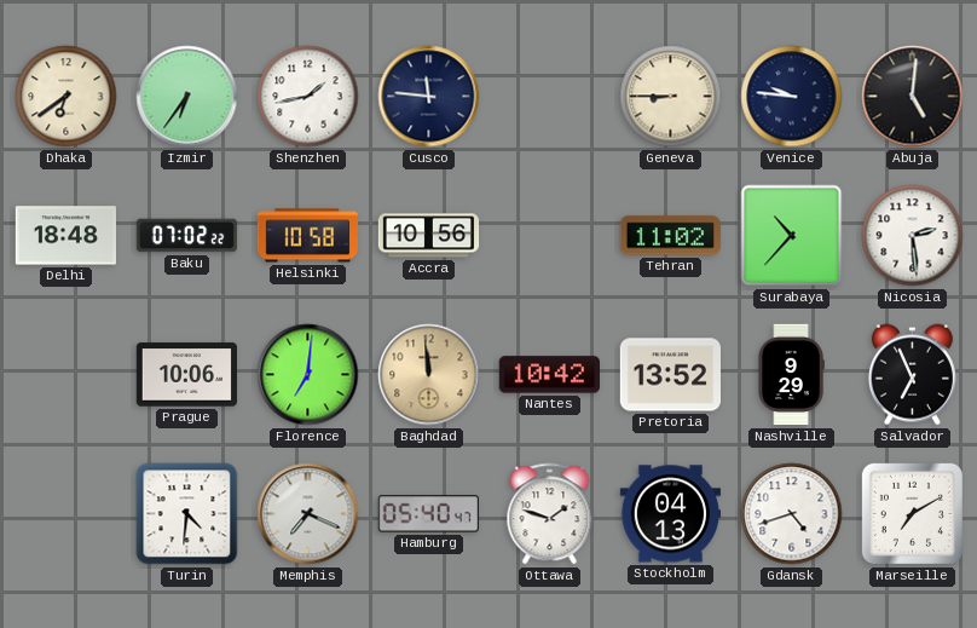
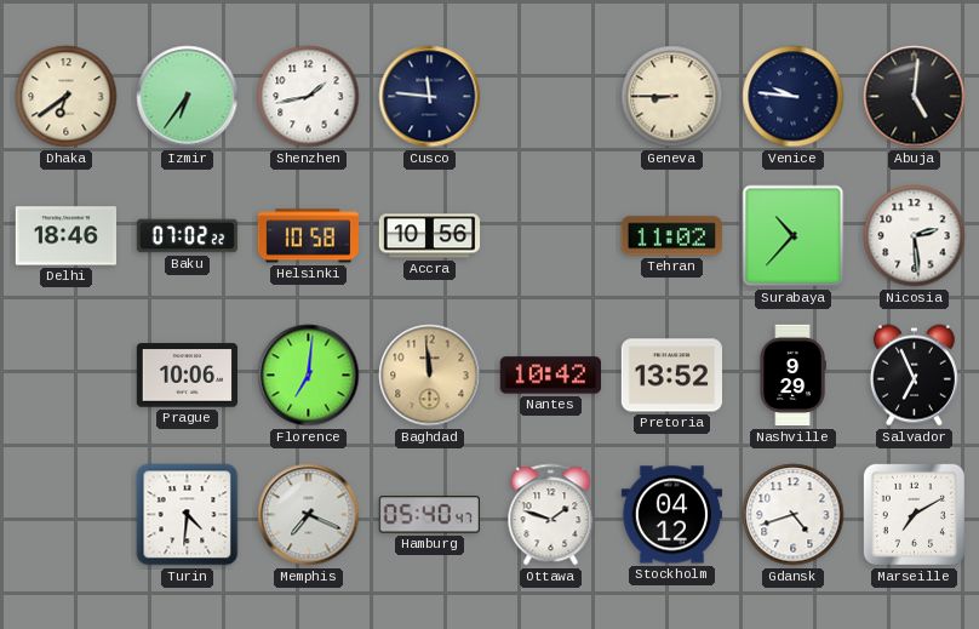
Delhi: 18:48 -> 18:46
Stockholm: 04:13 -> 04:12
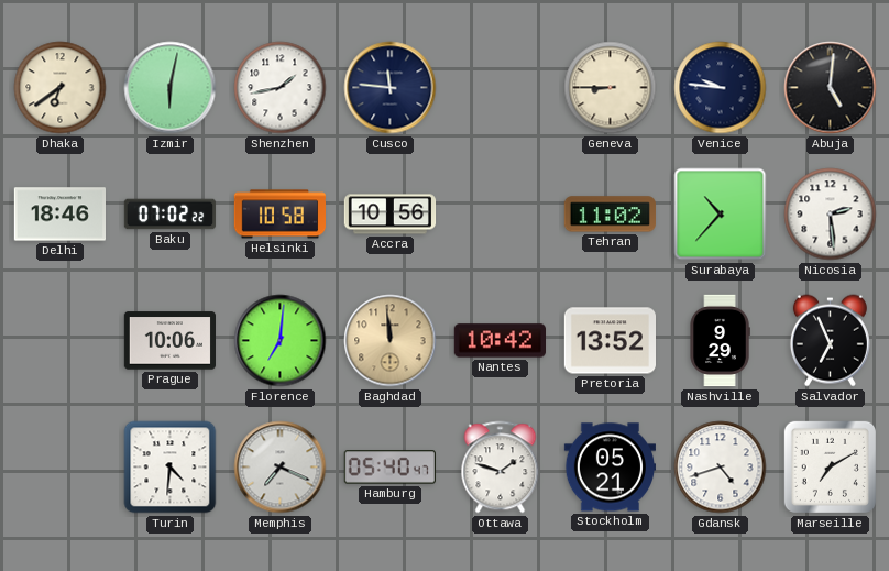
Izmir: 6:36 -> 6:02
Stockholm: 04:12 -> 05:21
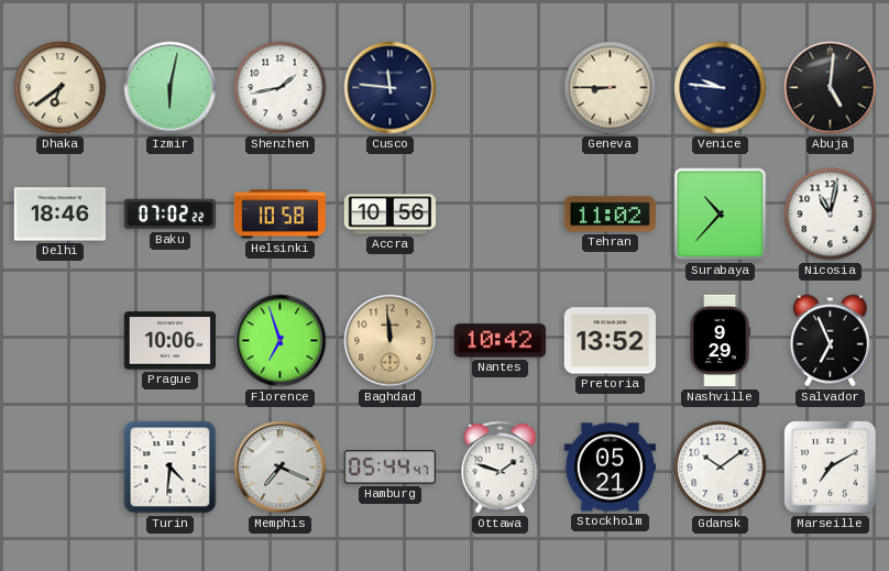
Nicosia: 2:29 -> 11:02
Florence: 7:01 -> 6:57
Hamburg: 05:40 -> 05:44
Gdansk: 4:42 -> 10:09
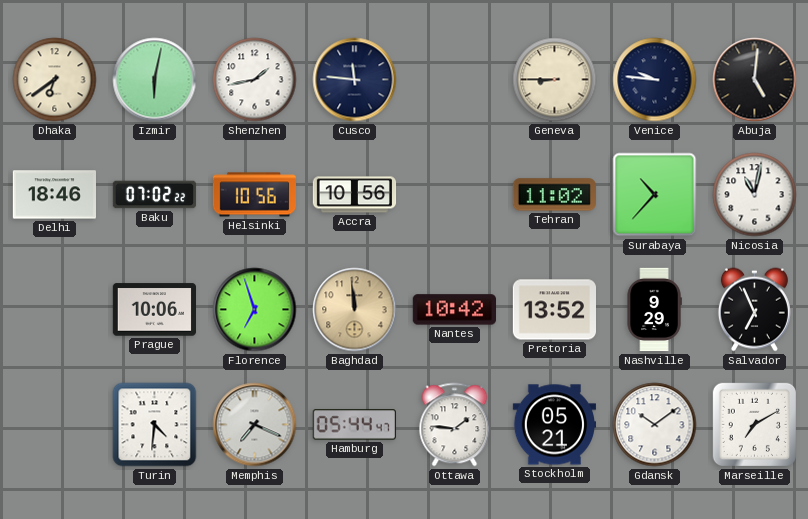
Helsinki: 10:58 -> 10:56
Ottawa: 1:48 -> 1:46
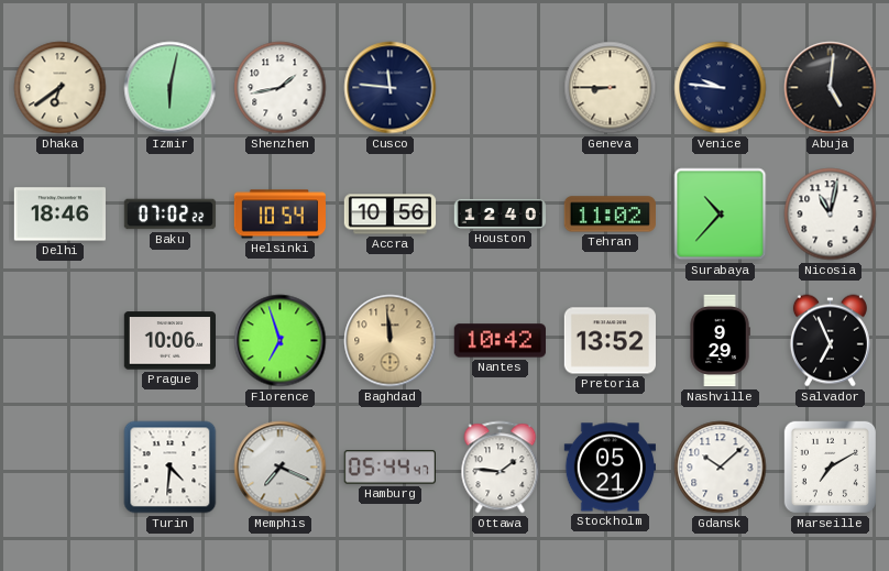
Helsinki: 10:56 -> 10:54
Houston: none -> 12:40
Gdansk: 10:09 -> 10:08
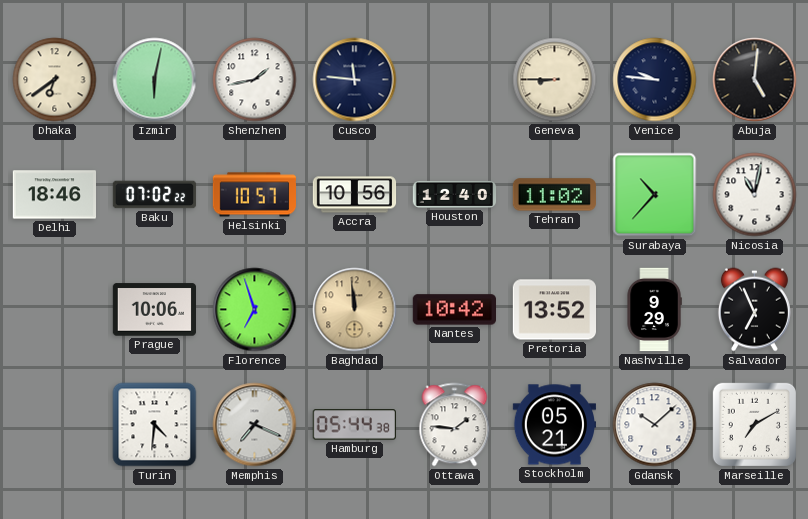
Helsinki: 10:54 -> 10:57
Hamburg: 05:44:47 -> 05:44:38
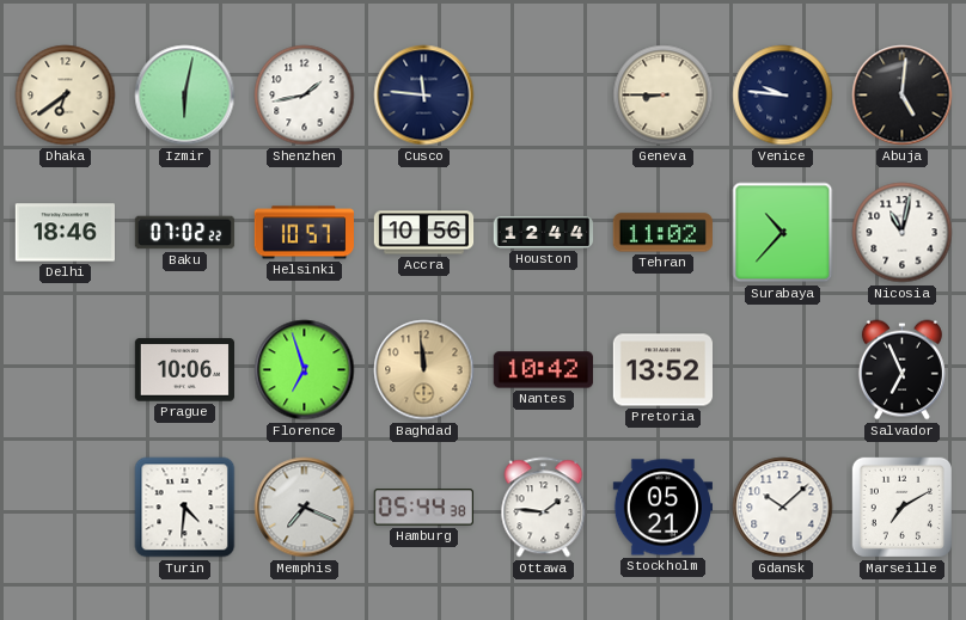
Houston: 12:40 -> 12:44
Nashville: 9:29 -> none
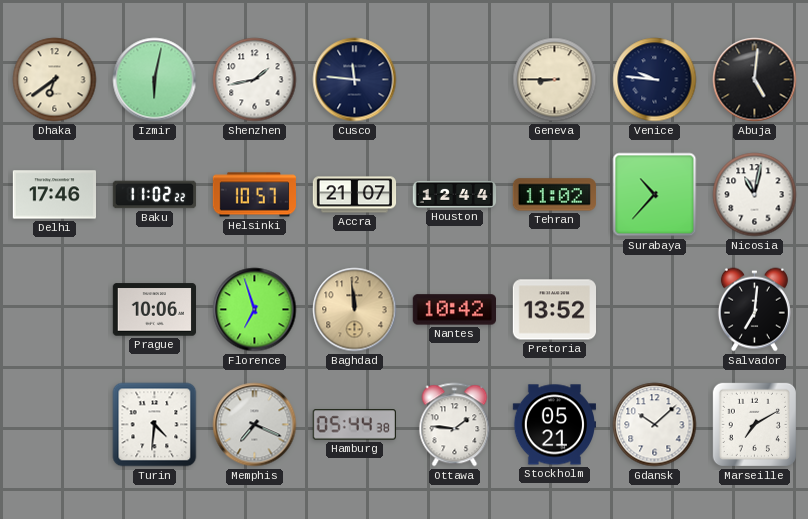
Delhi: 18:46 -> 17:46
Baku: 07:02 -> 11:02
Accra: 10:56 -> 21:07
Salvador: 6:56 -> 7:01
